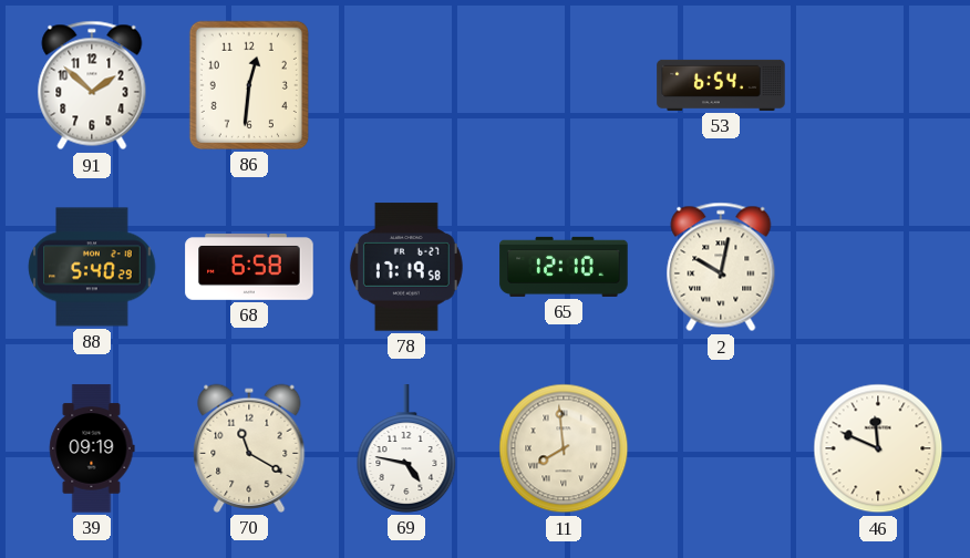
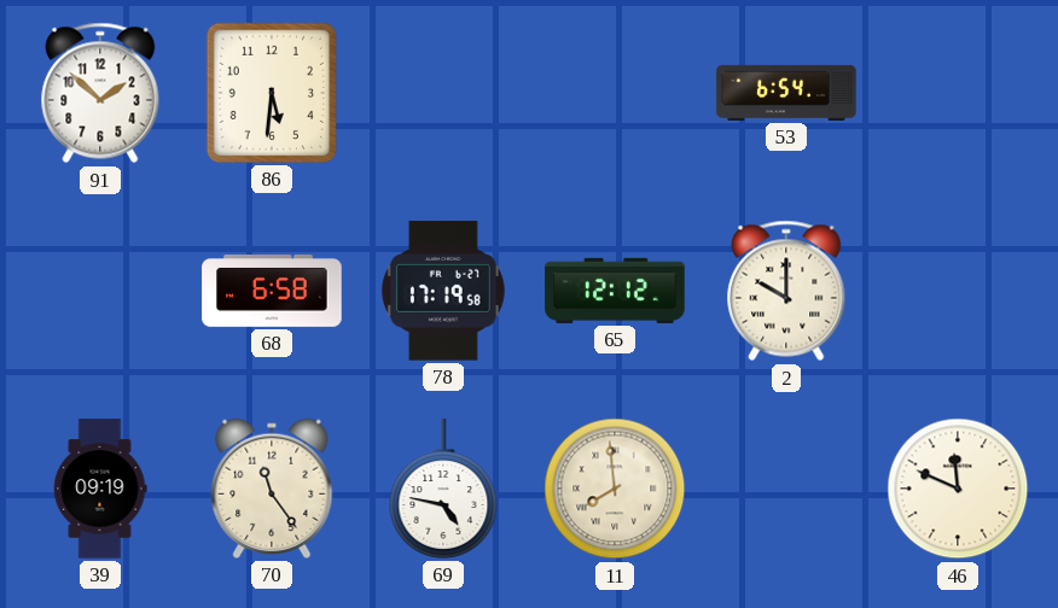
86: 12:31 -> 5:31
88: 5:40 -> none
65: 12:10 -> 12:12
2: 10:02 -> 10:00
70: 11:20 -> 11:24
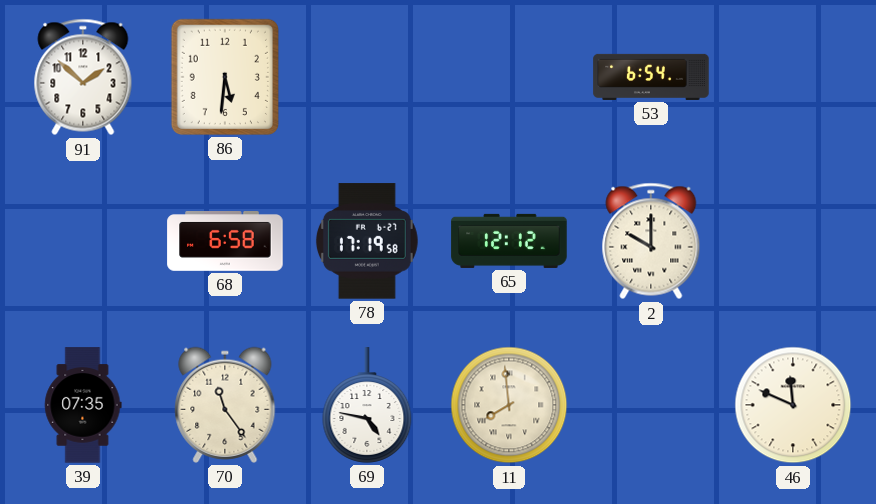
39: 09:19 -> 07:35
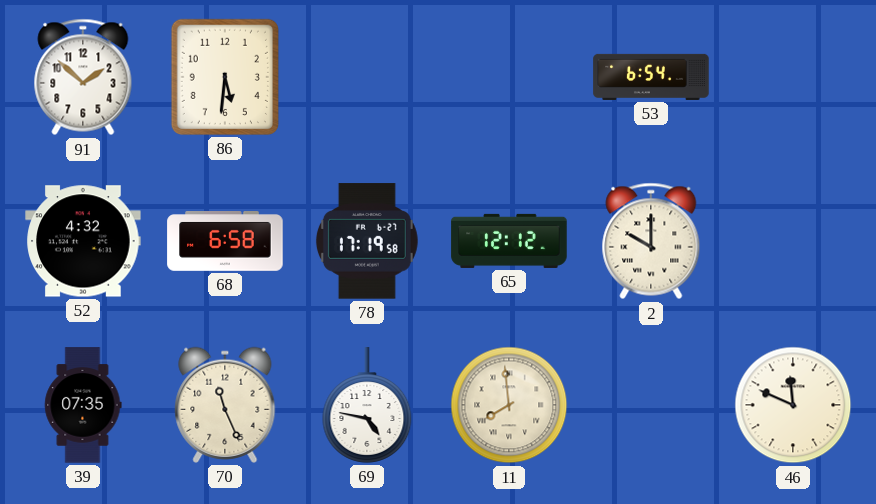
52: none -> 4:32
70: 11:24 -> 11:26
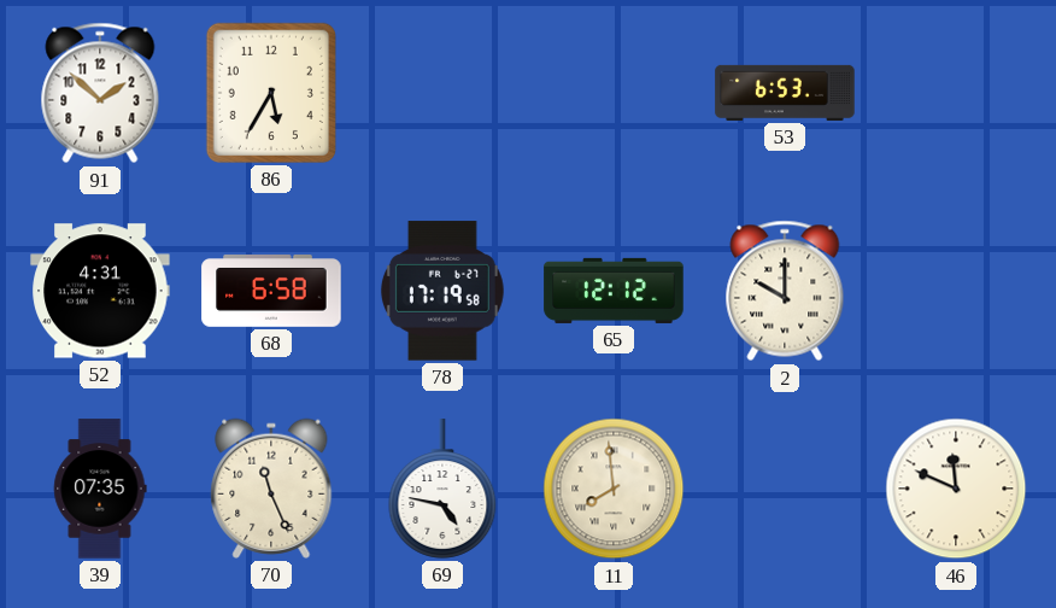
86: 5:31 -> 5:35
53: 6:54 -> 6:53
52: 4:32 -> 4:31
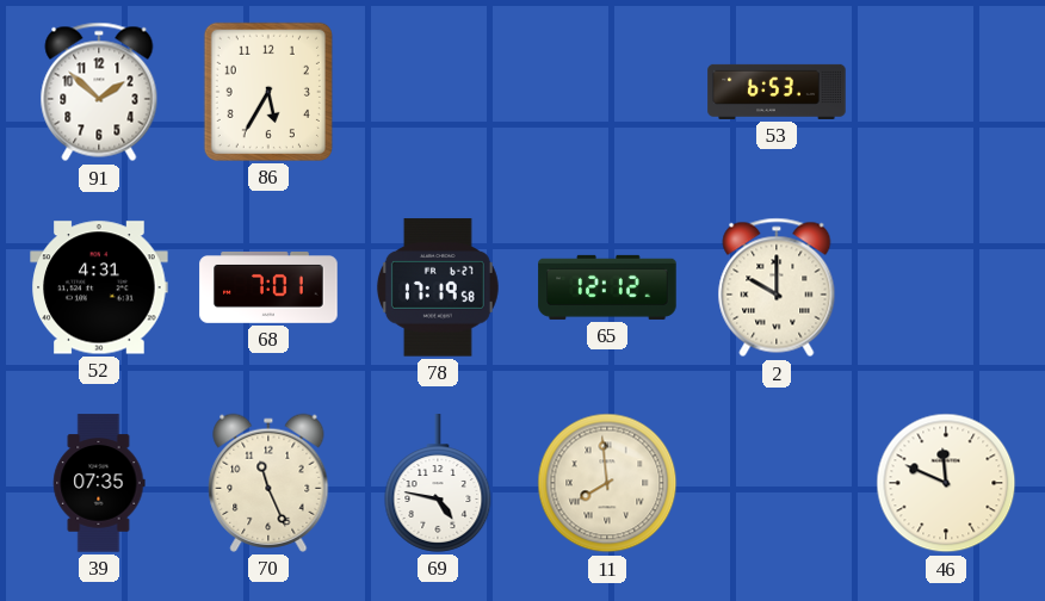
68: 6:58 -> 7:01
